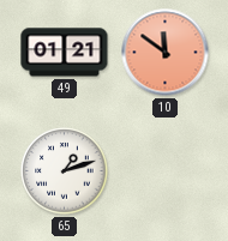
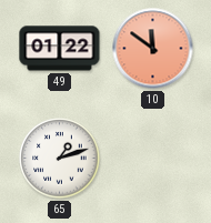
49: 01:21 -> 01:22
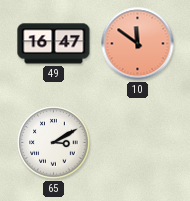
49: 01:22 -> 16:47
65: 1:12 -> 3:10
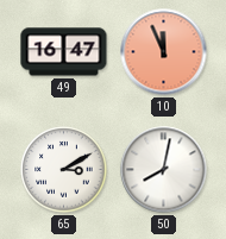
10: 11:51 -> 11:56
50: none -> 8:02
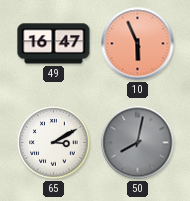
10: 11:56 -> 5:56
50 dial: white -> grey
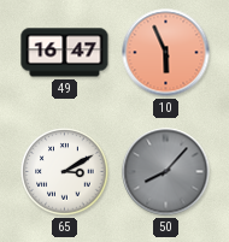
50: 8:02 -> 8:07
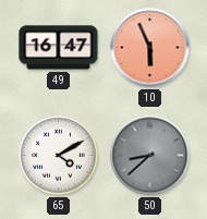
65: 3:10 -> 4:10
50: 8:07 -> 8:38
